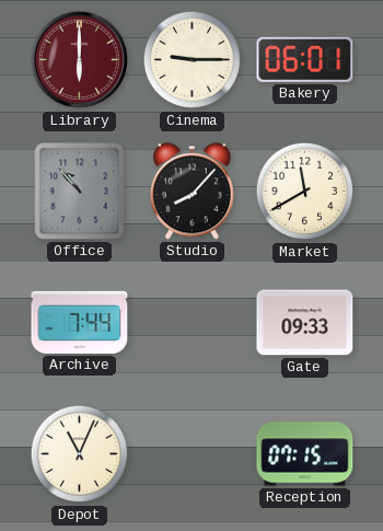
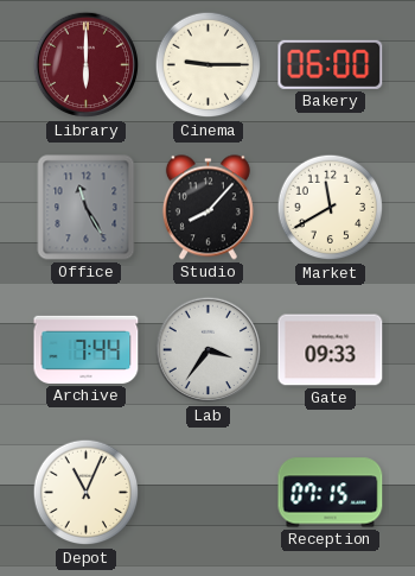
Bakery: 06:01 -> 06:00
Office: 10:53 -> 11:25
Lab: none -> 3:36
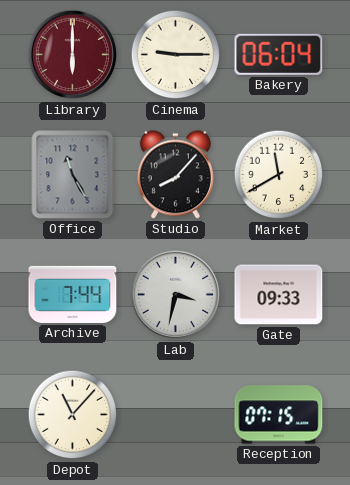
Bakery: 06:00 -> 06:04
Lab: 3:36 -> 3:32
Depot: 11:04 -> 11:07
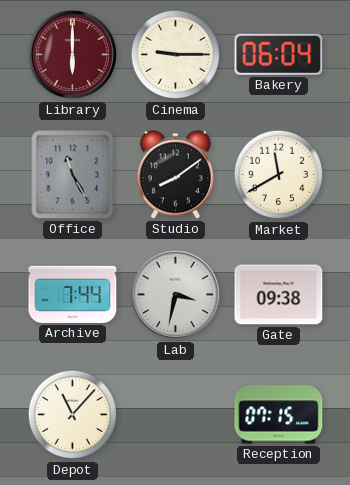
Studio: 8:07 -> 8:09
Gate: 09:33 -> 09:38
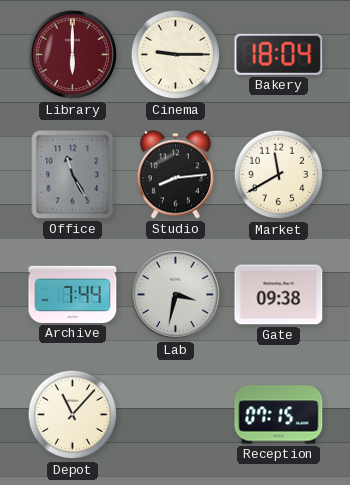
Bakery: 06:04 -> 18:04
Studio: 8:09 -> 8:14
